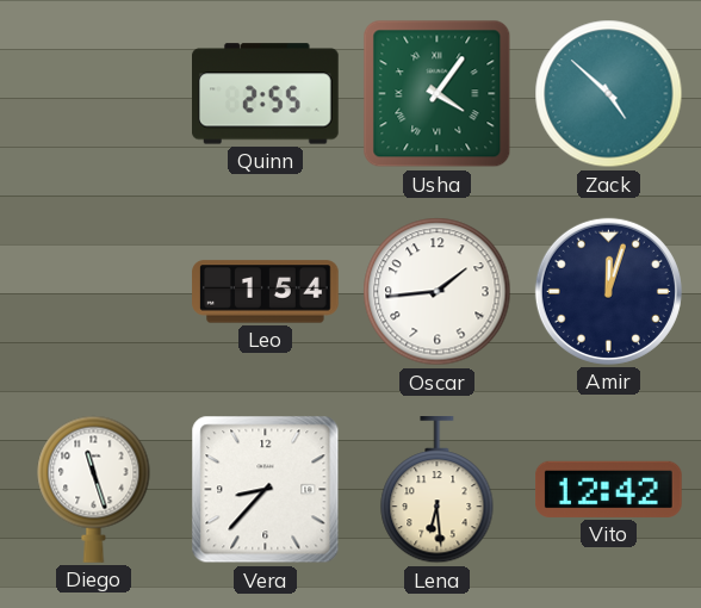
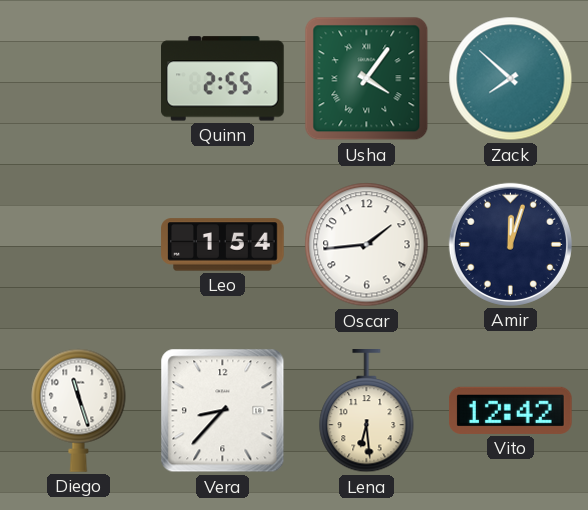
Zack: 4:52 -> 7:52
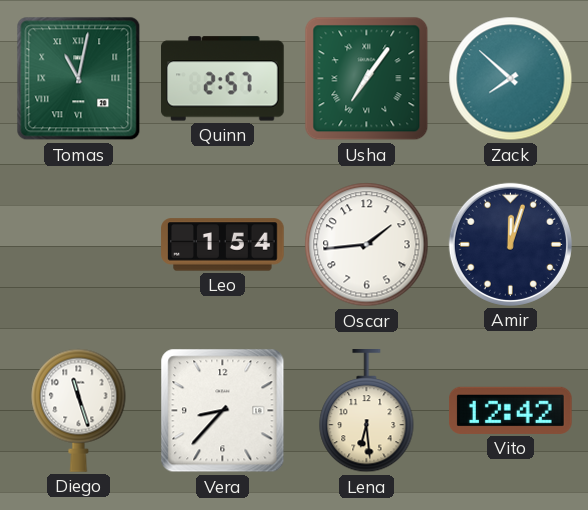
Tomas: none -> 11:02
Quinn: 2:55 -> 2:57
Usha: 4:06 -> 7:06
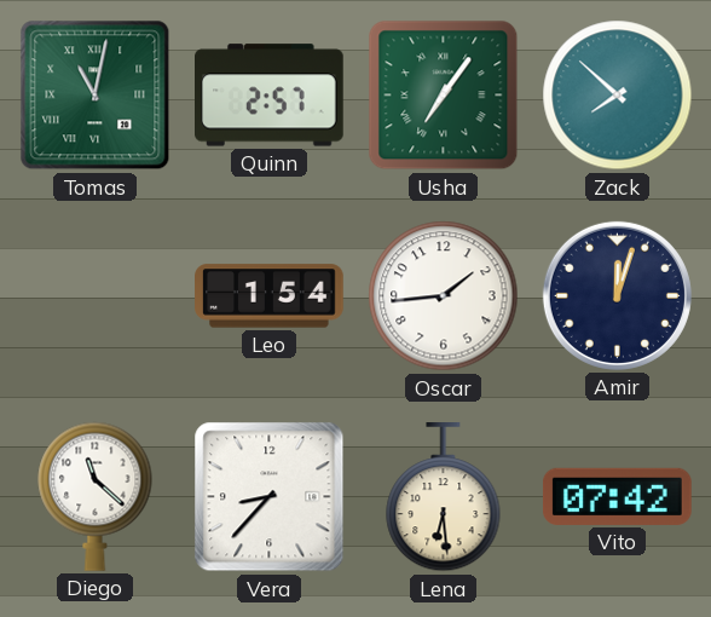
Diego: 11:27 -> 11:22
Vito: 12:42 -> 07:42
